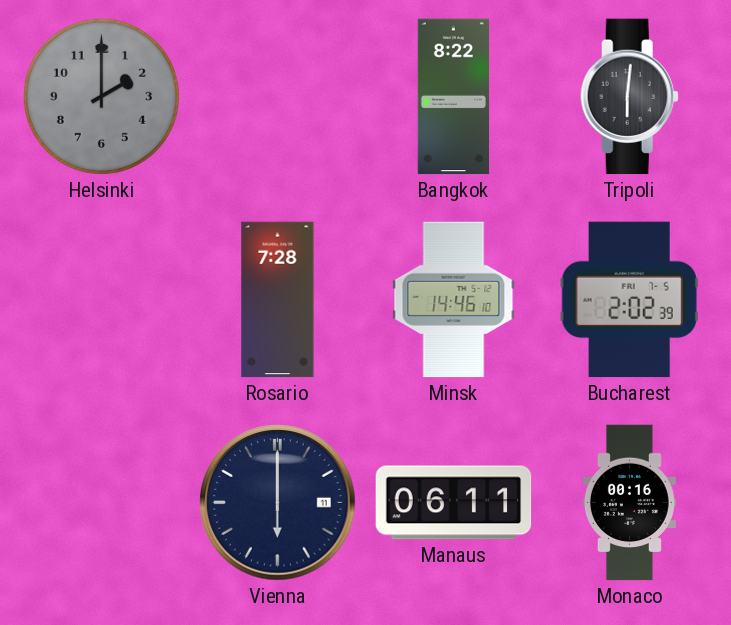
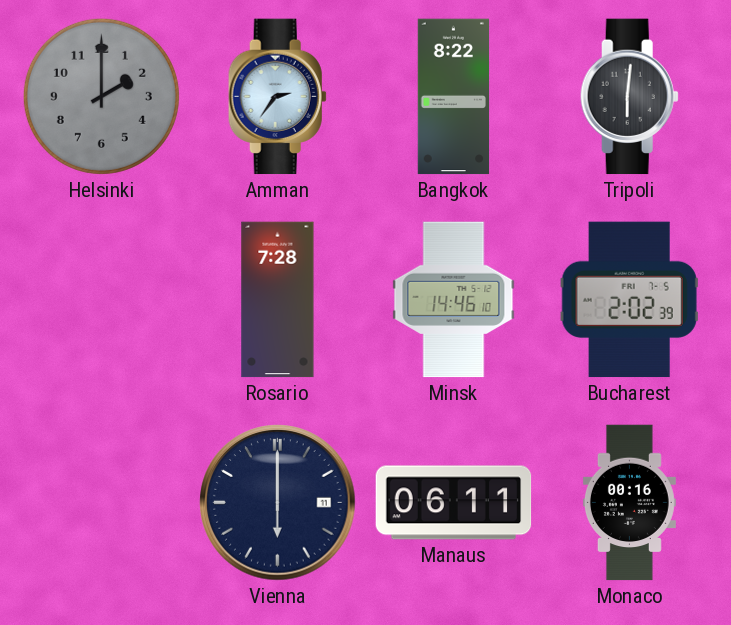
Amman: none -> 2:36
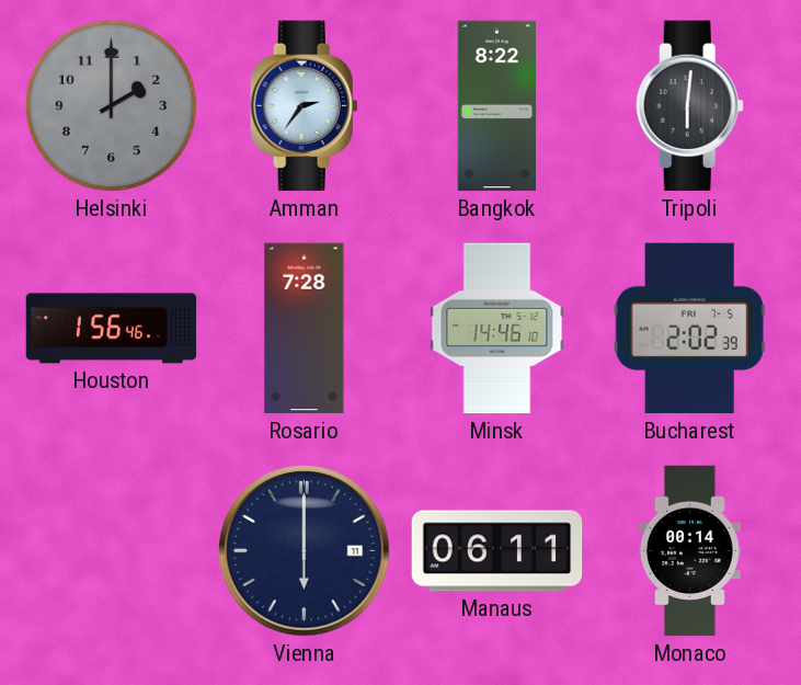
Houston: none -> 1:56
Monaco: 00:16 -> 00:14
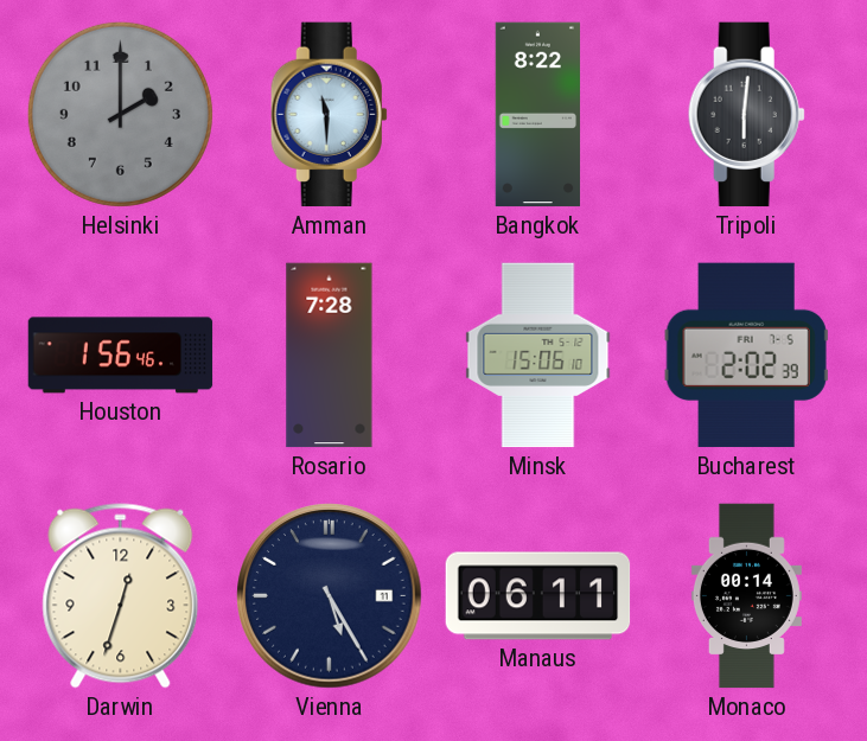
Amman: 2:36 -> 11:30
Minsk: 14:46 -> 15:06
Darwin: none -> 12:33
Vienna: 6:00 -> 5:25
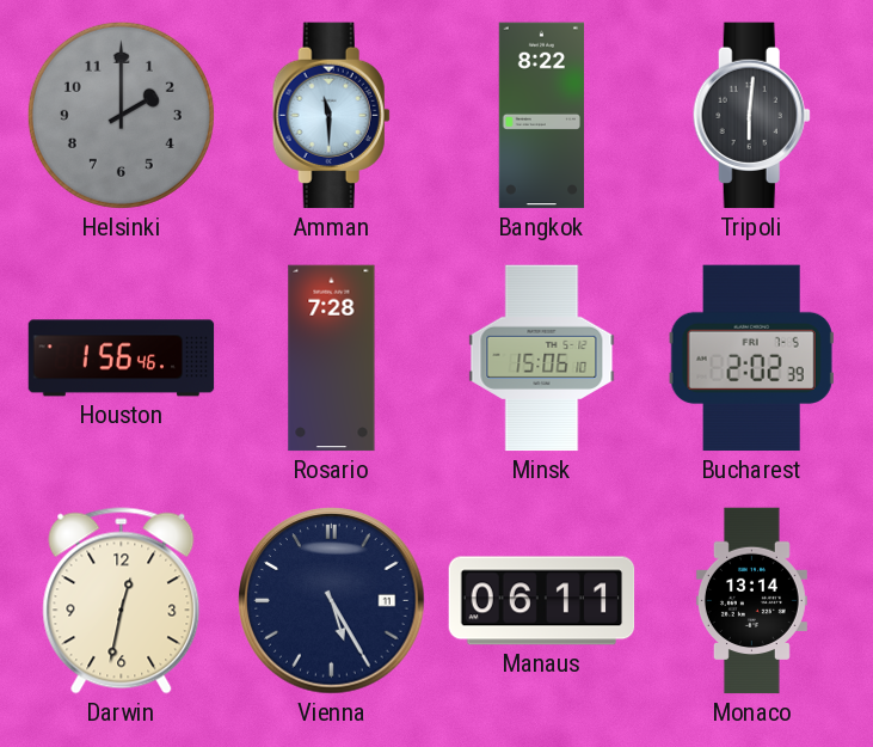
Darwin: 12:33 -> 12:32
Monaco: 00:14 -> 13:14
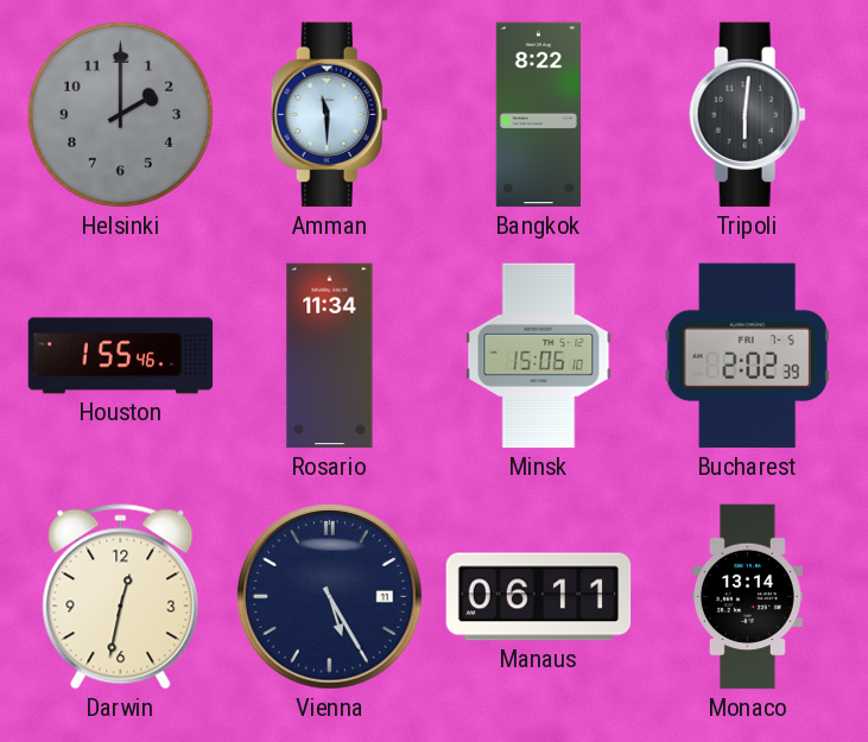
Houston: 1:56 -> 1:55
Rosario: 7:28 -> 11:34
